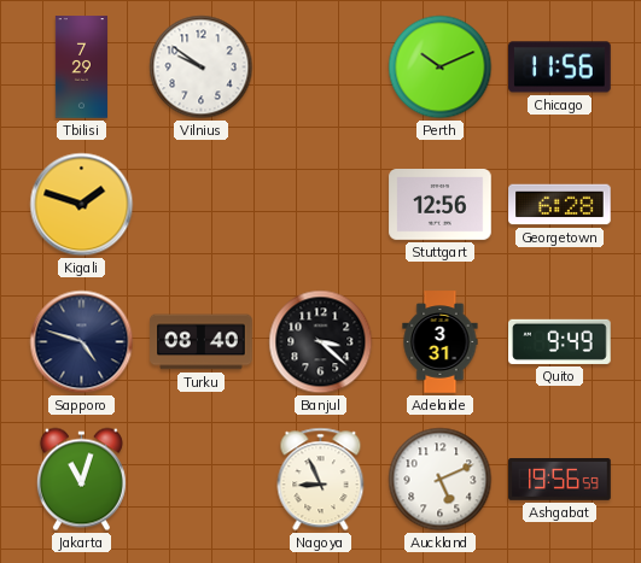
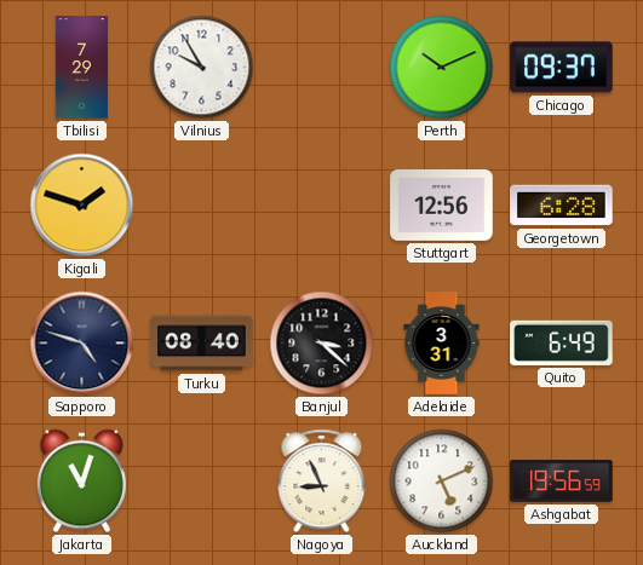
Vilnius: 9:51 -> 9:55
Chicago: 11:56 -> 09:37
Quito: 9:49 -> 6:49
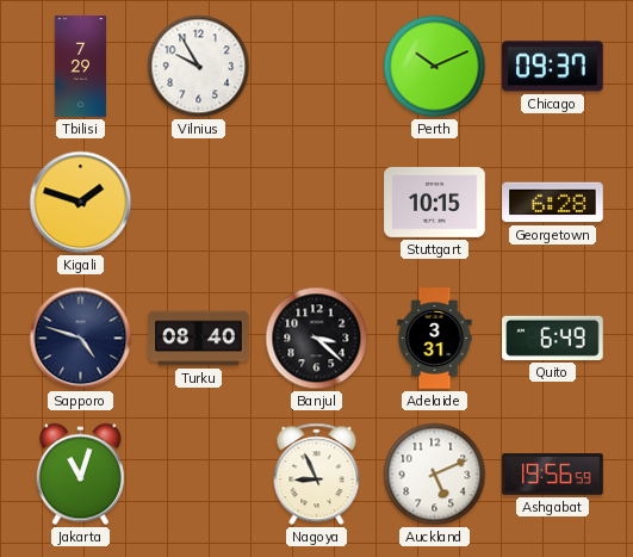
Stuttgart: 12:56 -> 10:15
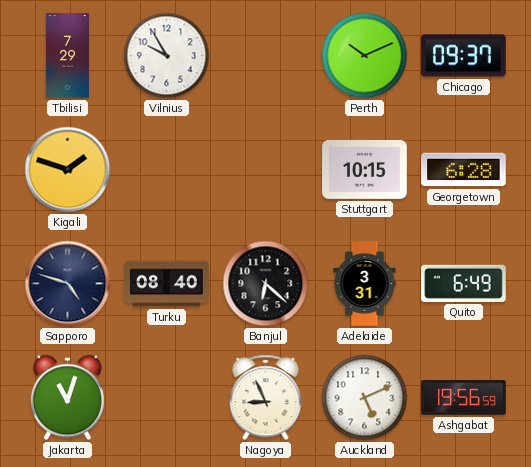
Banjul: 3:22 -> 6:22
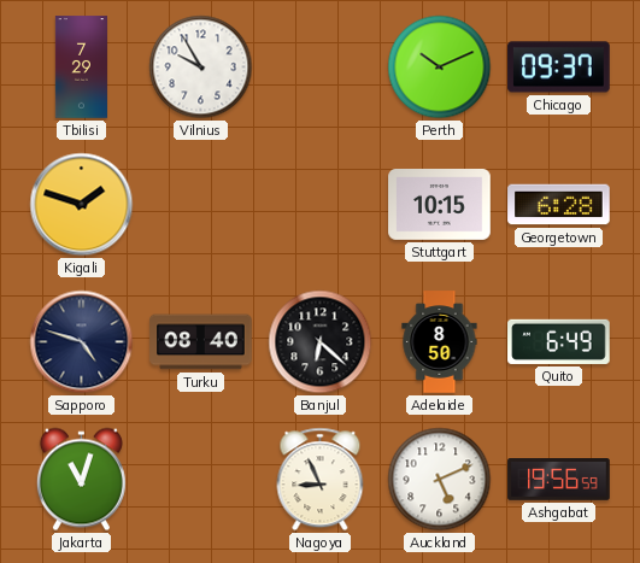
Adelaide: 3:31 -> 8:50
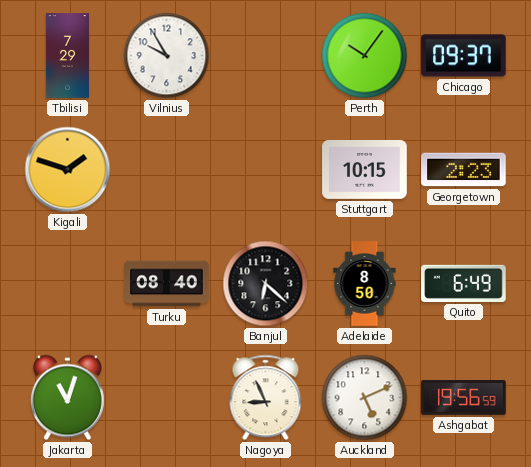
Perth: 10:11 -> 10:06
Georgetown: 6:28 -> 2:23
Sapporo: 4:48 -> none
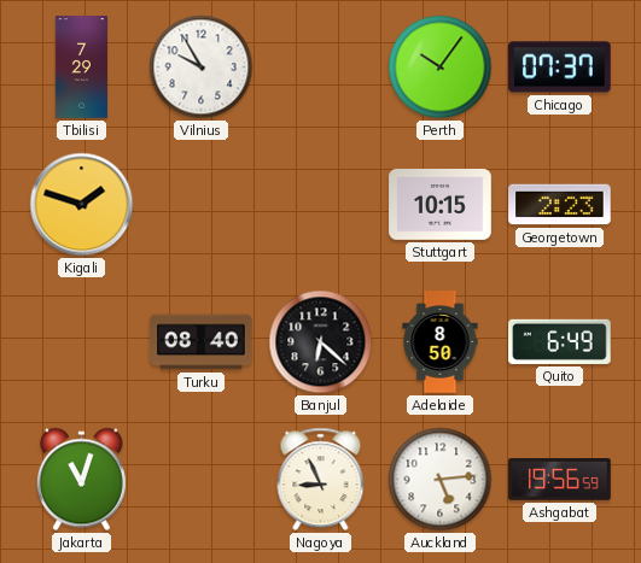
Chicago: 09:37 -> 07:37
Auckland: 5:11 -> 5:14
